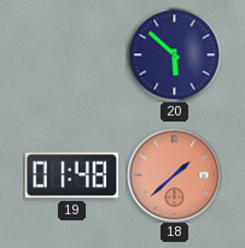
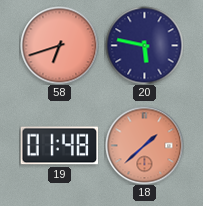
58: none -> 6:42
20: 5:52 -> 5:47
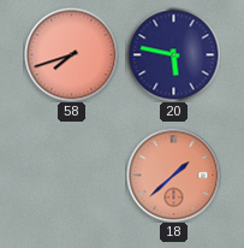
58: 6:42 -> 7:42
19: 01:48 -> none
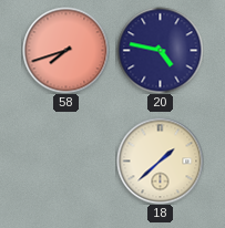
20: 5:47 -> 4:47
18 dial: salmon -> cream
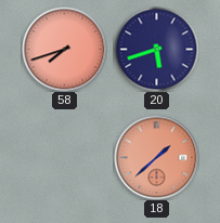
20: 4:47 -> 5:42
18 dial: cream -> salmon
